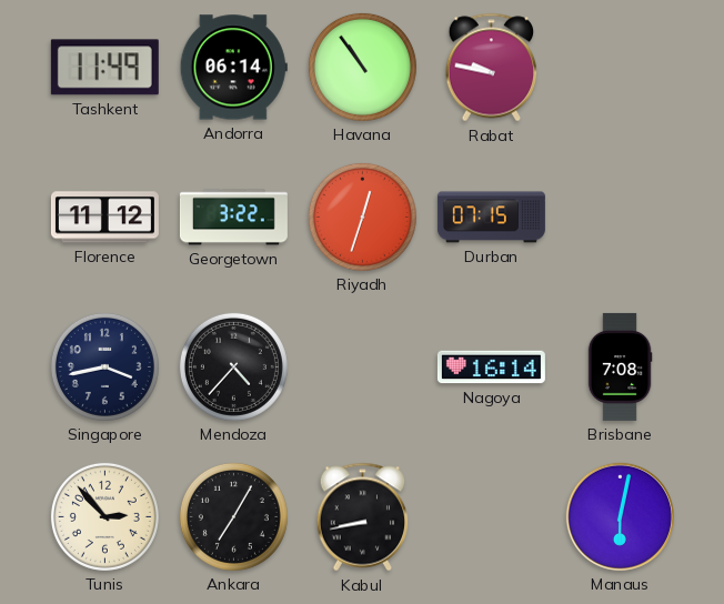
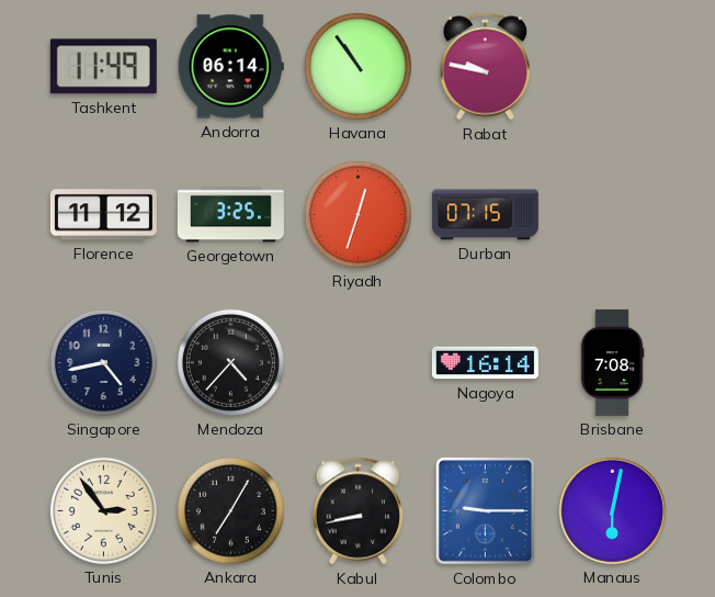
Georgetown: 3:22 -> 3:25
Singapore: 3:43 -> 4:43
Tunis: 2:53 -> 2:54
Colombo: none -> 9:15
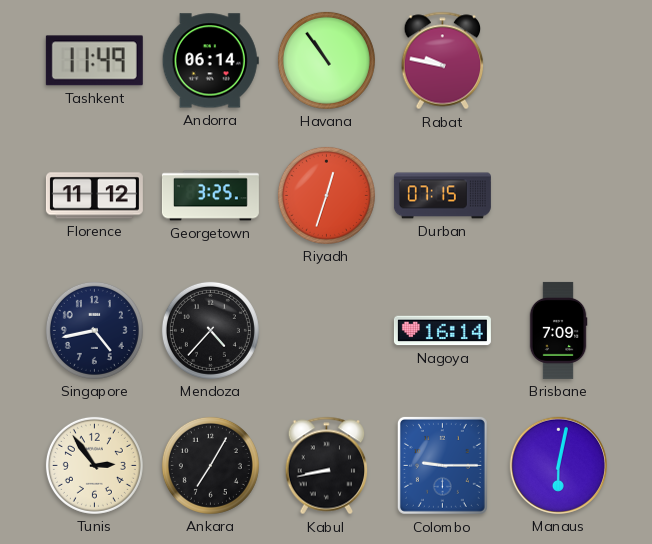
Brisbane: 7:08 -> 7:09
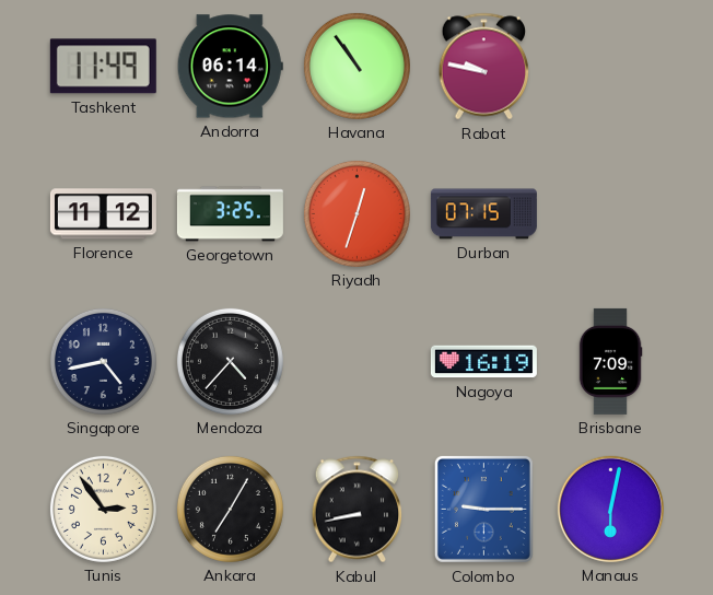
Nagoya: 16:14 -> 16:19
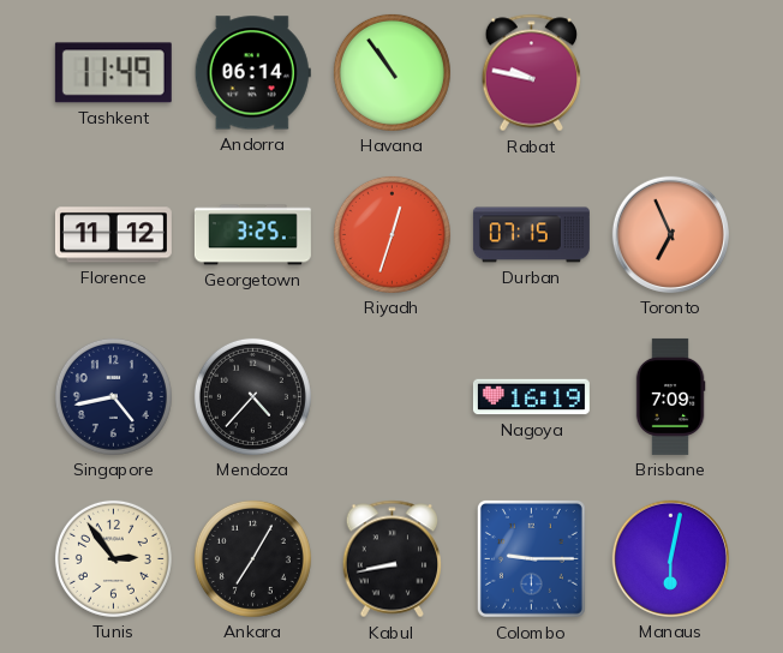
Toronto: none -> 6:56
